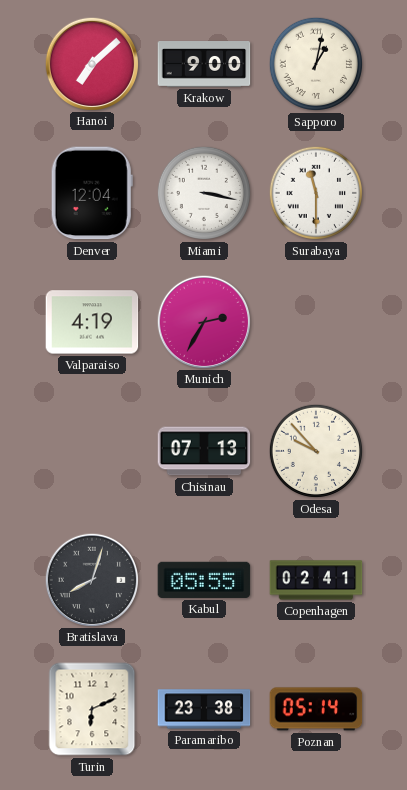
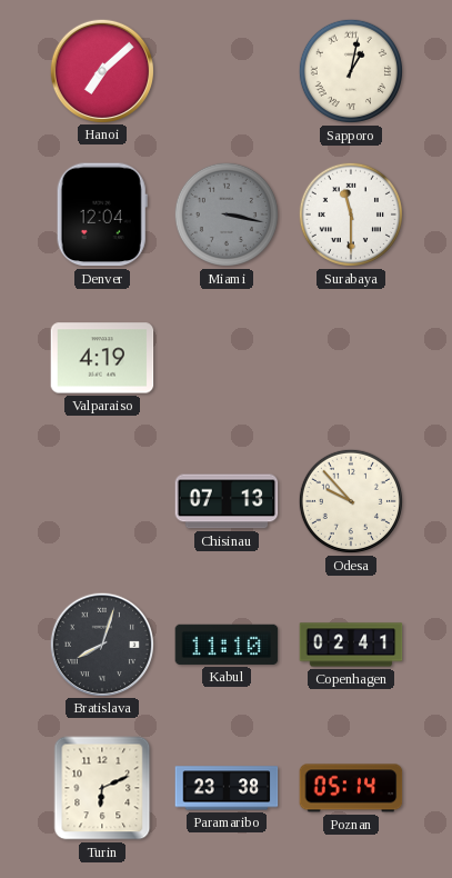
Krakow: 9:00 -> none
Miami dial: white -> grey
Munich: 2:35 -> none
Kabul: 05:55 -> 11:10
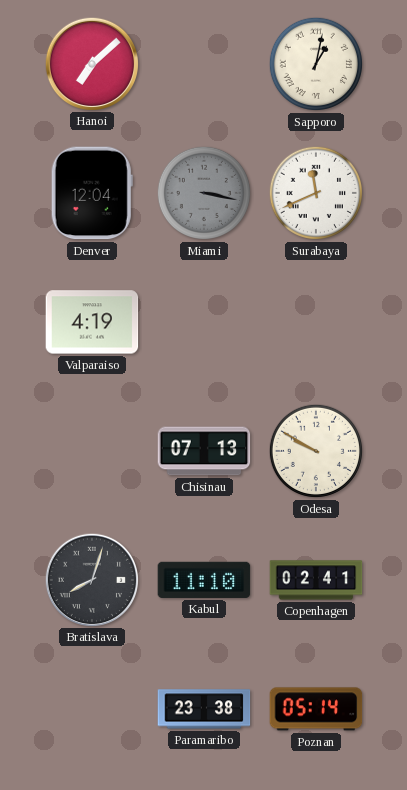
Surabaya: 11:30 -> 11:41
Odesa: 9:53 -> 9:50
Turin: 6:11 -> none
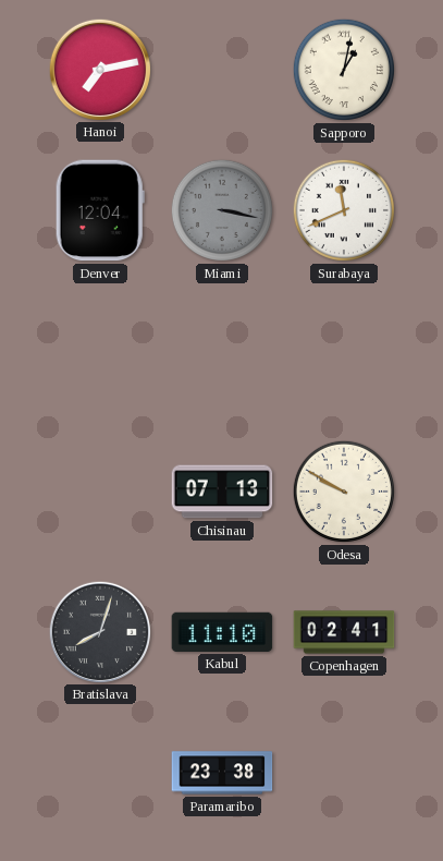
Hanoi: 7:08 -> 7:13
Valparaiso: 4:19 -> none
Poznan: 05:14 -> none
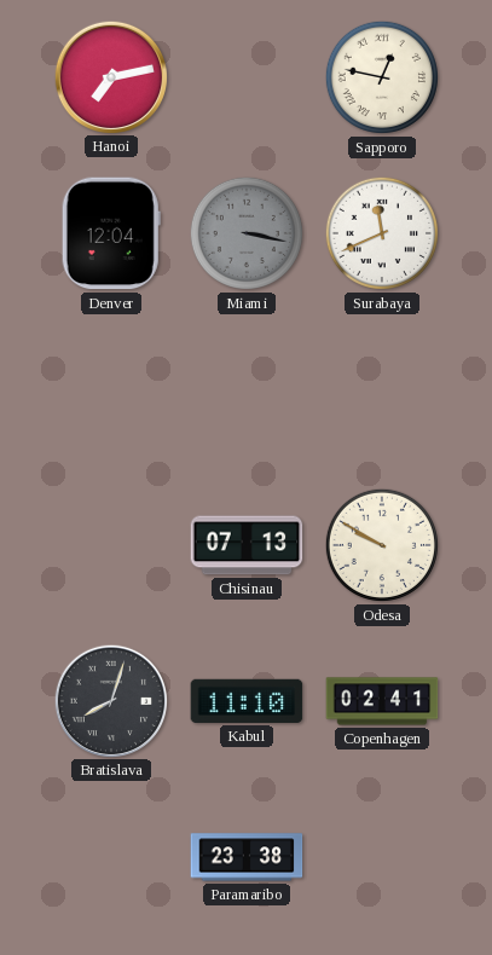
Sapporo: 1:02 -> 12:47
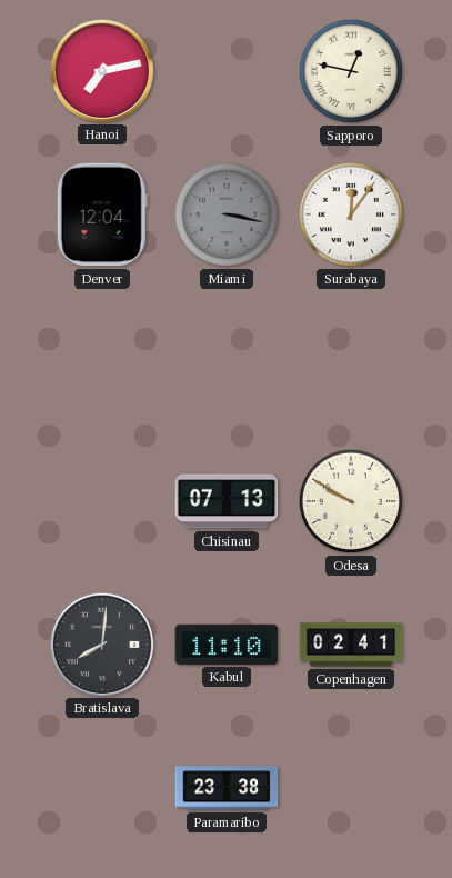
Surabaya: 11:41 -> 12:06
Bratislava: 8:03 -> 8:01
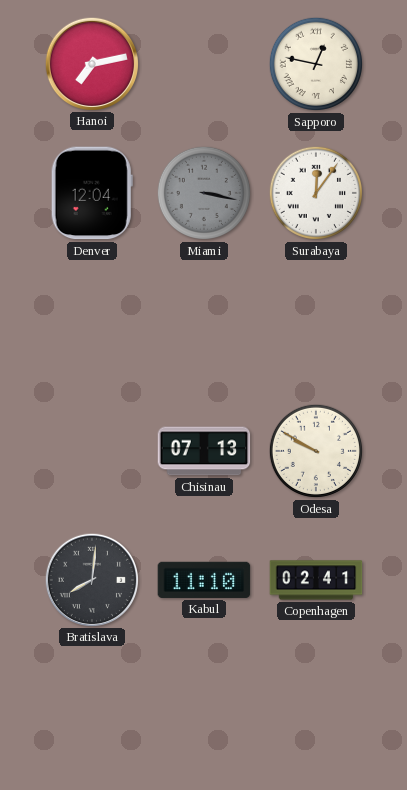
Paramaribo: 23:38 -> none
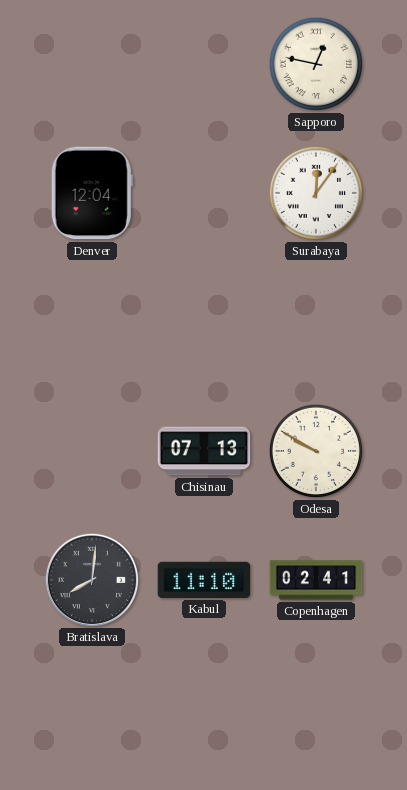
Hanoi: 7:13 -> none
Miami: 3:17 -> none
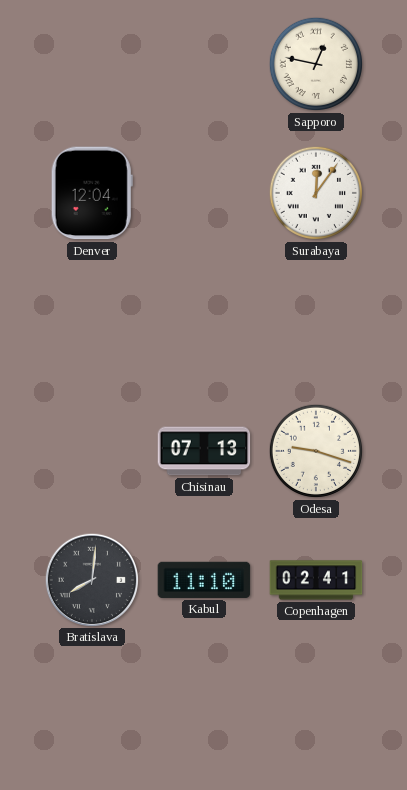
Odesa: 9:50 -> 9:18
